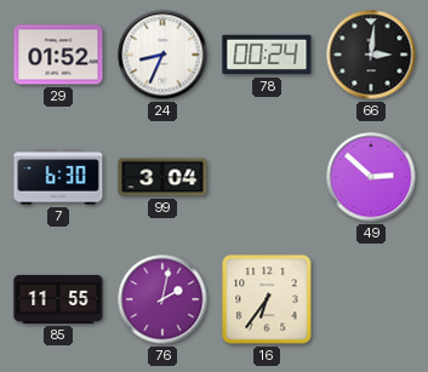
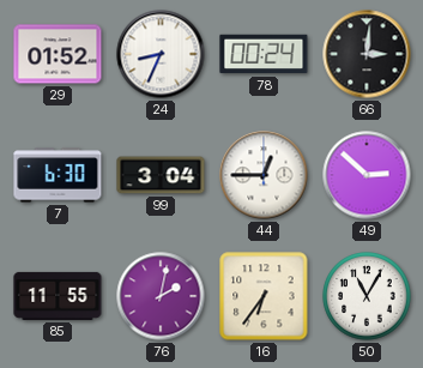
44: none -> 12:45
50: none -> 11:05
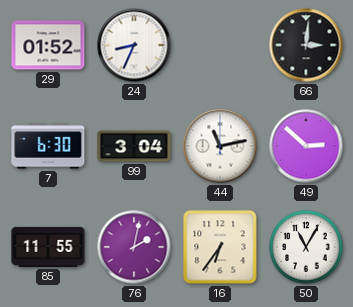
78: 00:24 -> none
44: 12:45 -> 11:13
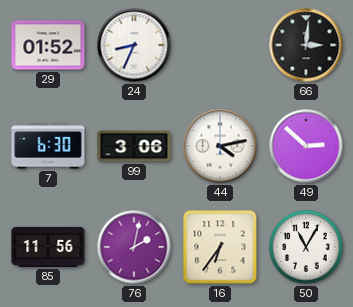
99: 3:04 -> 3:06
44: 11:13 -> 4:13
85: 11:55 -> 11:56
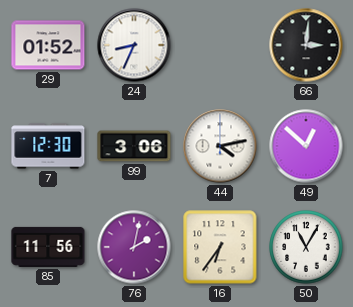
7: 6:30 -> 12:30
49: 2:52 -> 12:52
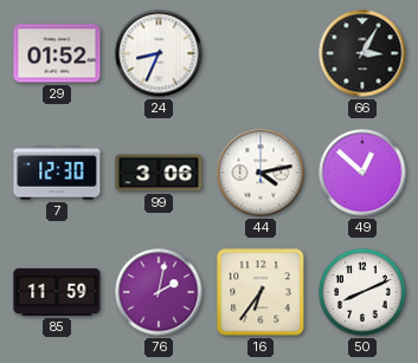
66: 3:01 -> 3:05
85: 11:56 -> 11:59
50: 11:05 -> 8:11
